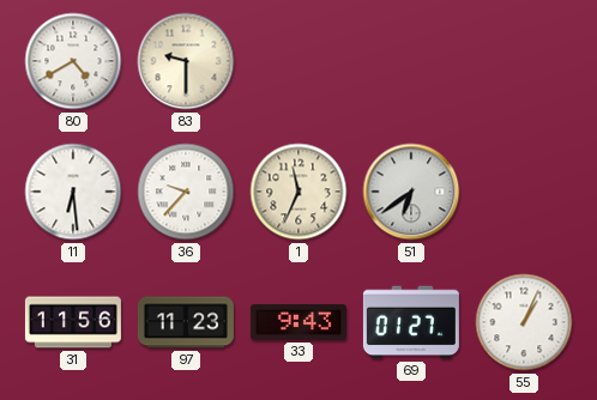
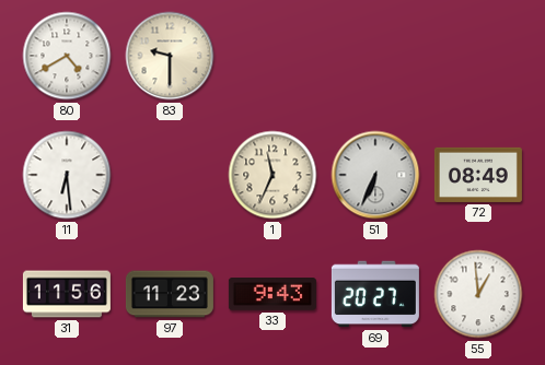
36: 9:37 -> none
51: 6:39 -> 6:34
72: none -> 08:49
69: 01:27 -> 20:27
55: 1:04 -> 12:59
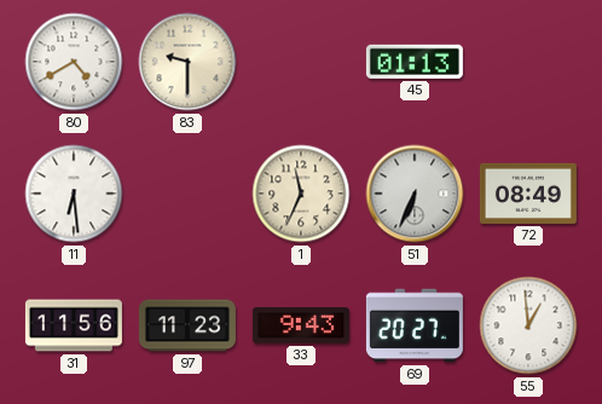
45: none -> 01:13
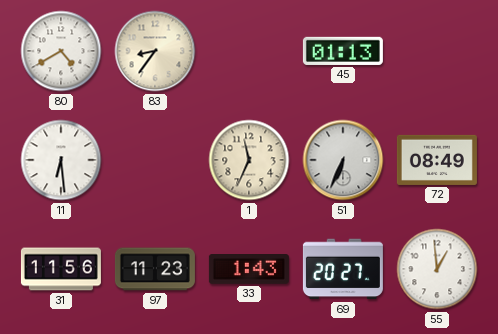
83: 9:30 -> 8:36
33: 9:43 -> 1:43
